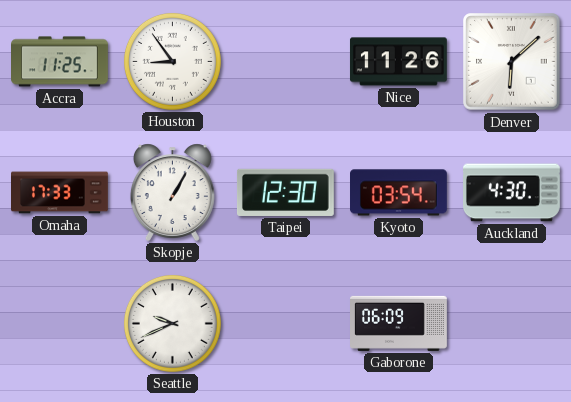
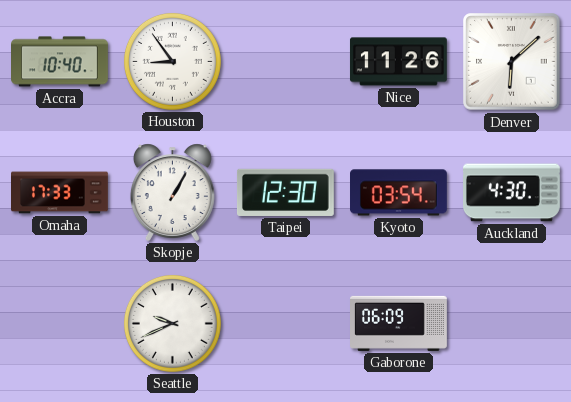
Accra: 11:25 -> 10:40
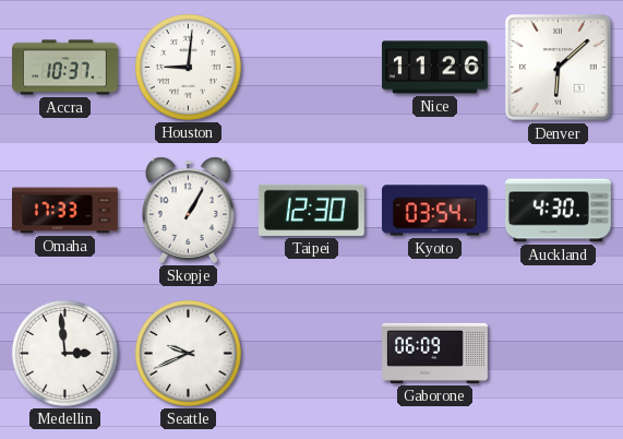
Accra: 10:40 -> 10:37
Houston: 8:54 -> 9:01
Medellin: none -> 2:59
